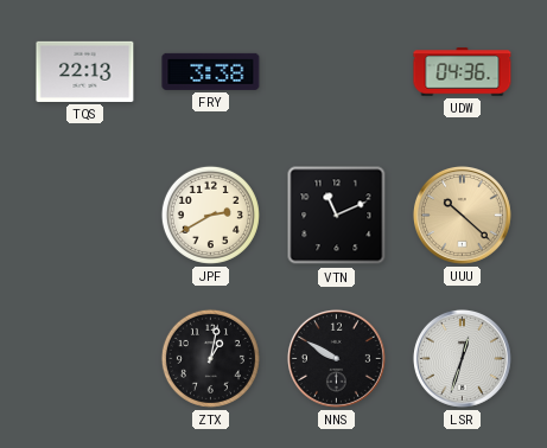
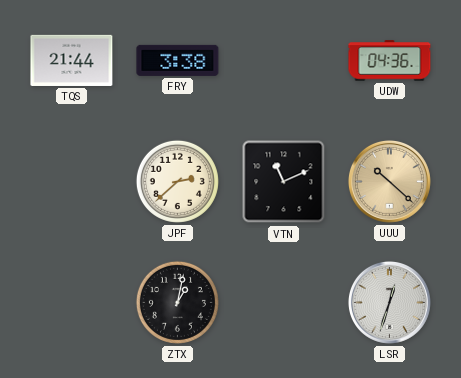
TQS: 22:13 -> 21:44
JPF: 2:40 -> 2:38
NNS: 9:50 -> none
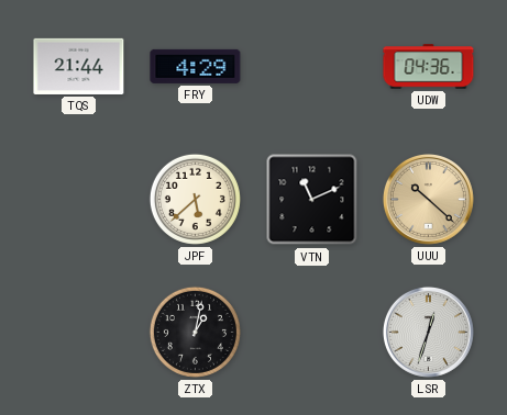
FRY: 3:38 -> 4:29
JPF: 2:38 -> 5:38
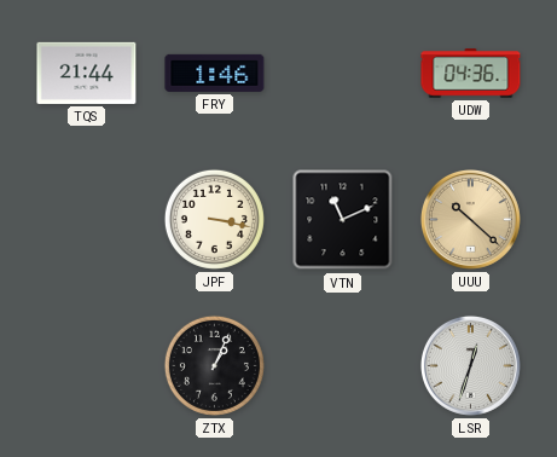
FRY: 4:29 -> 1:46
JPF: 5:38 -> 3:17
ZTX: 1:02 -> 1:04
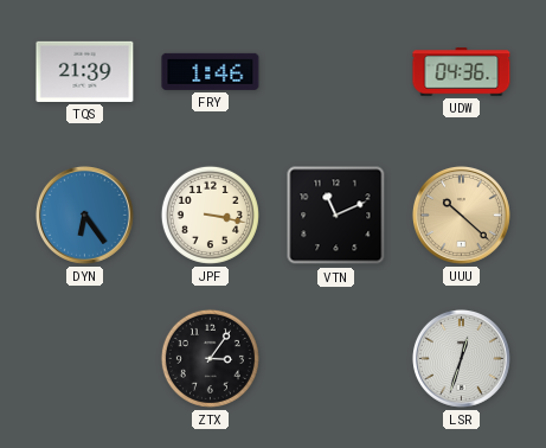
TQS: 21:44 -> 21:39
DYN: none -> 6:24
ZTX: 1:04 -> 3:06
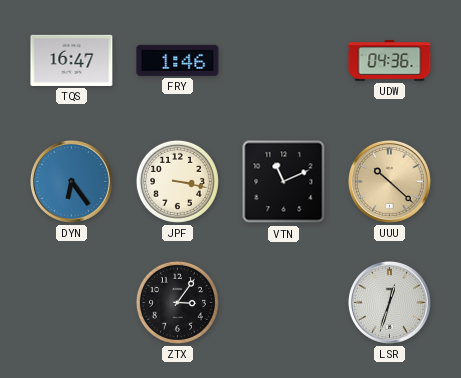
TQS: 21:39 -> 16:47
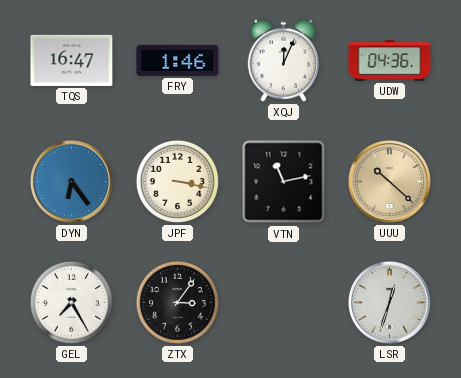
XQJ: none -> 12:04
VTN: 11:11 -> 11:13
GEL: none -> 7:25
